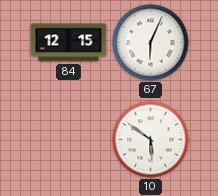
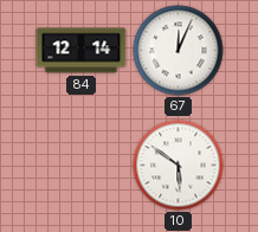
84: 12:15 -> 12:14
67: 6:04 -> 12:04
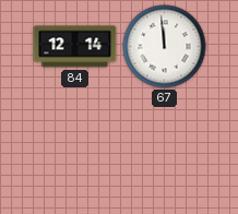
67: 12:04 -> 11:59
10: 5:51 -> none
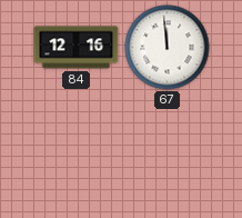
84: 12:14 -> 12:16
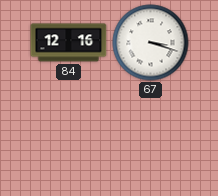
67: 11:59 -> 3:18
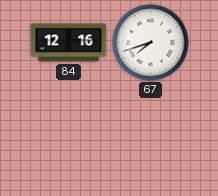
67: 3:18 -> 7:42
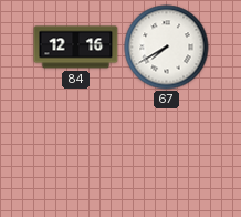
67: 7:42 -> 7:40
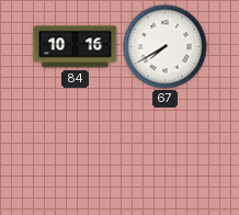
84: 12:16 -> 10:16
